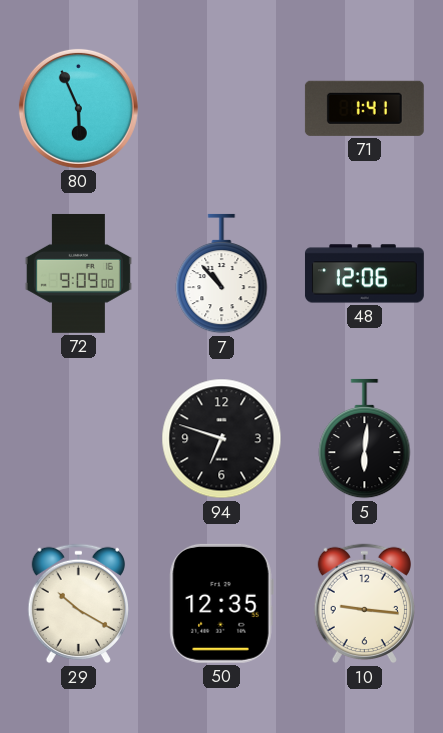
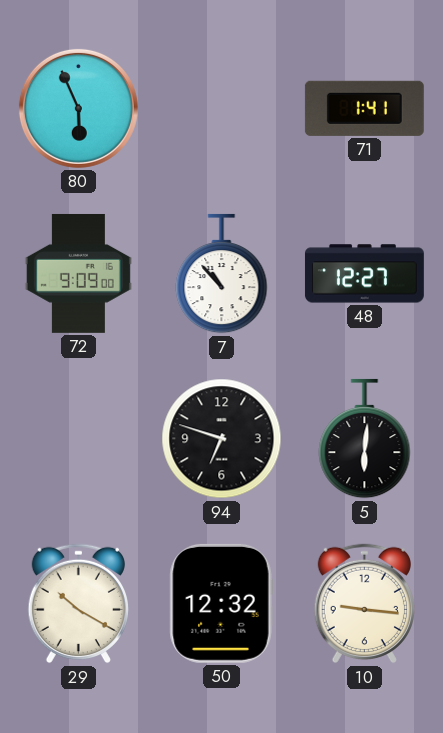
48: 12:06 -> 12:27
50: 12:35 -> 12:32
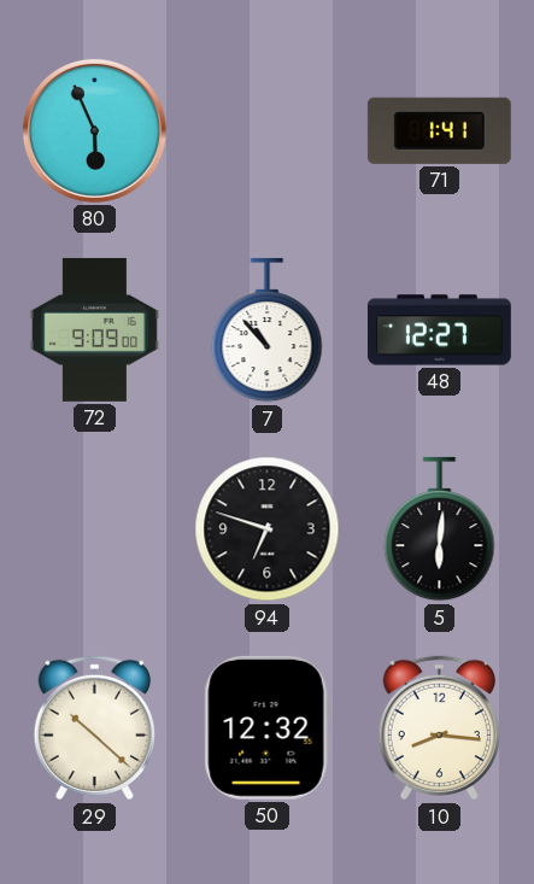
29: 10:20 -> 10:22
10: 9:16 -> 8:16
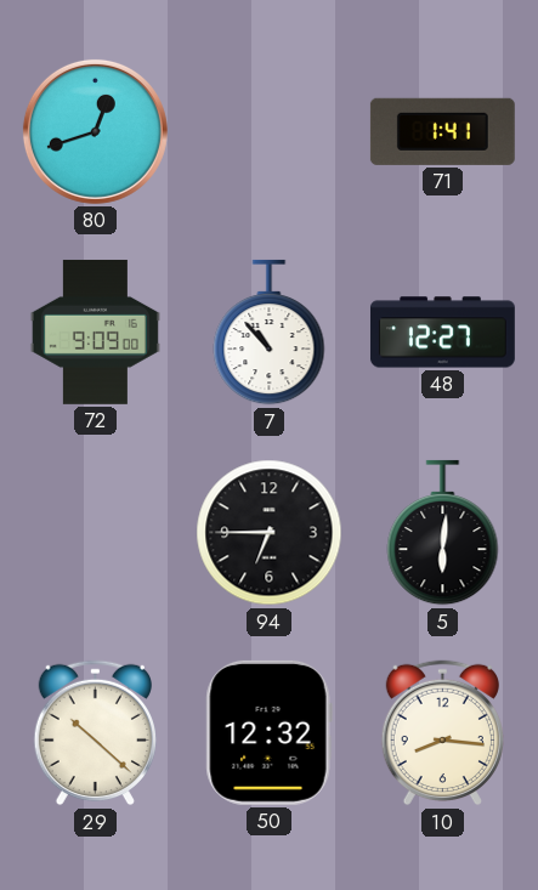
80: 5:56 -> 12:42
94: 6:48 -> 6:45
